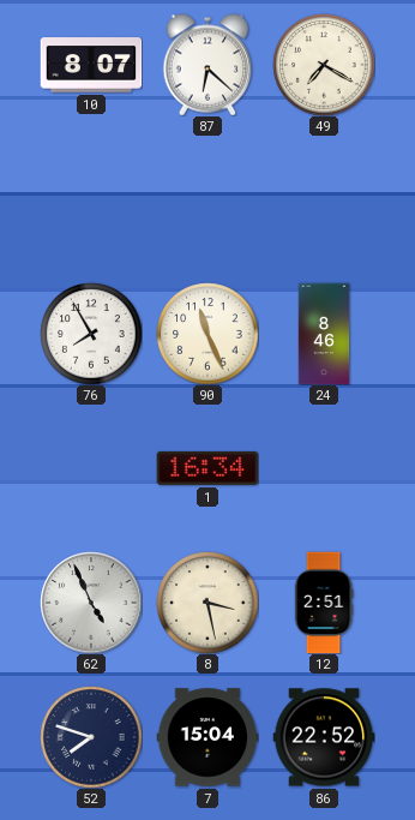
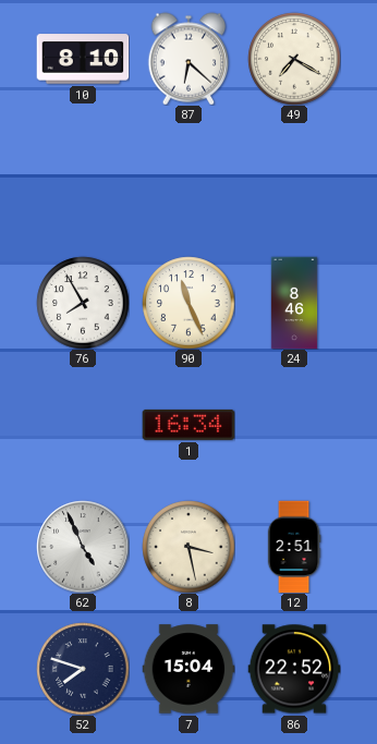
10: 8:07 -> 8:10
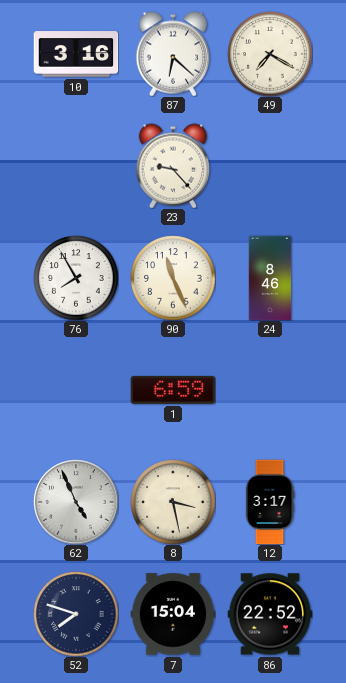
10: 8:10 -> 3:16
23: none -> 9:23
1: 16:34 -> 6:59
12: 2:51 -> 3:17
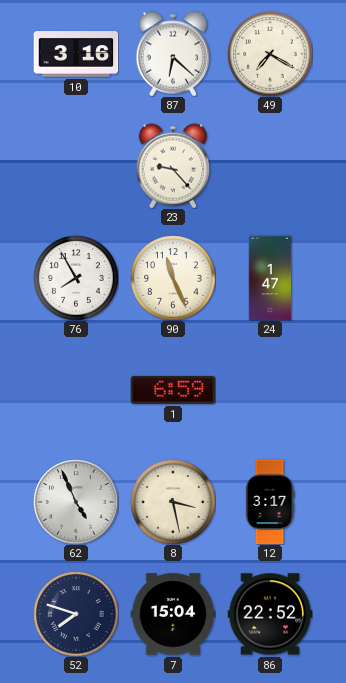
24: 8:46 -> 1:47
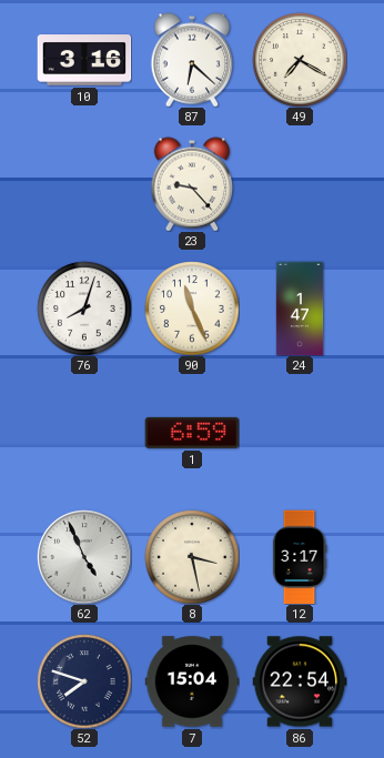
76: 7:55 -> 8:03
86: 22:52 -> 22:54
